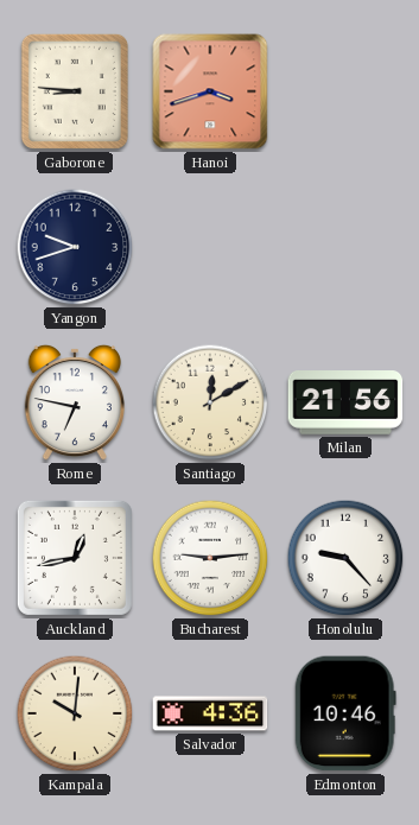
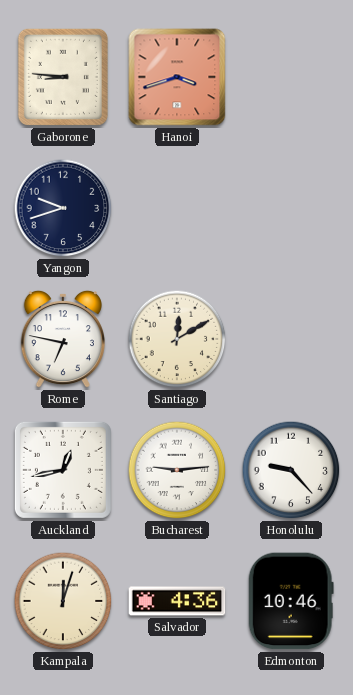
Milan: 21:56 -> none
Kampala: 10:01 -> 12:03
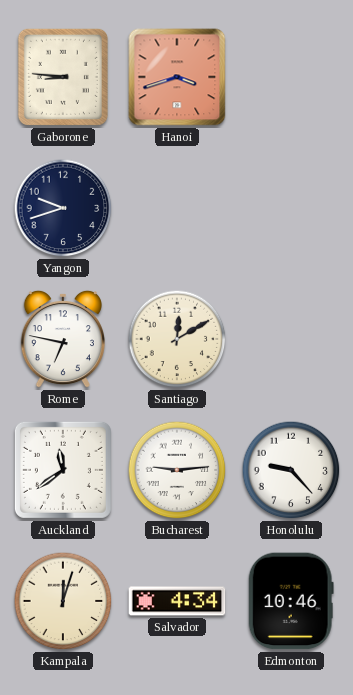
Auckland: 12:43 -> 11:39
Salvador: 4:36 -> 4:34
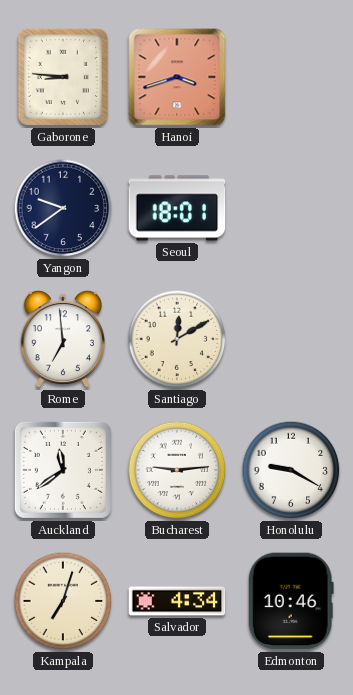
Yangon: 9:42 -> 9:39
Seoul: none -> 18:01
Rome: 6:47 -> 6:59
Honolulu: 9:23 -> 9:20
Kampala: 12:03 -> 7:03
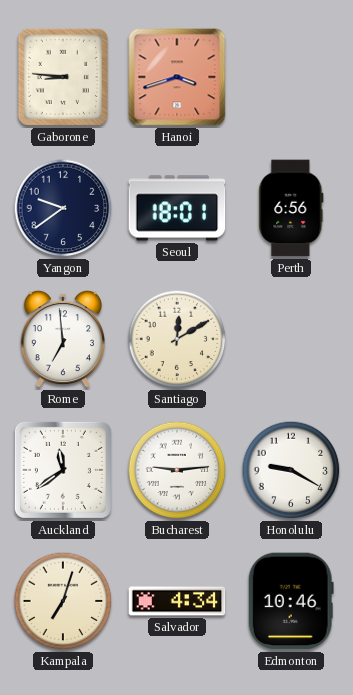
Perth: none -> 6:56
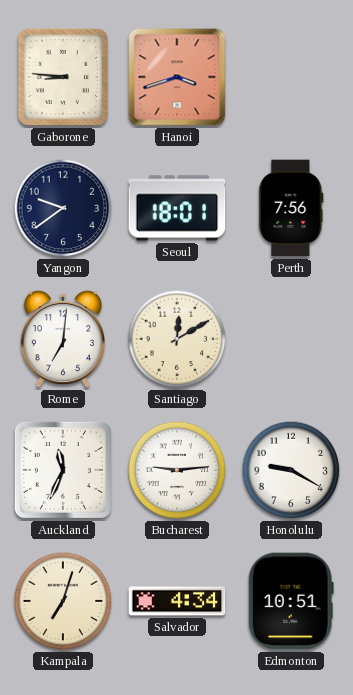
Perth: 6:56 -> 7:56
Rome: 6:59 -> 7:01
Auckland: 11:39 -> 11:34
Edmonton: 10:46 -> 10:51
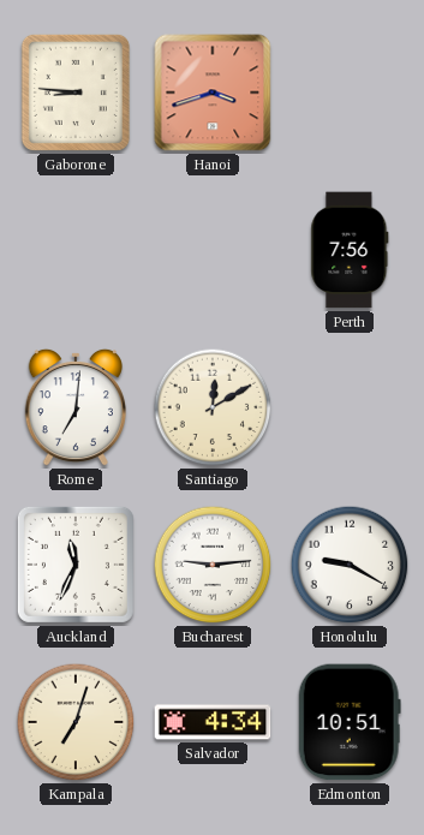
Yangon: 9:39 -> none
Seoul: 18:01 -> none
